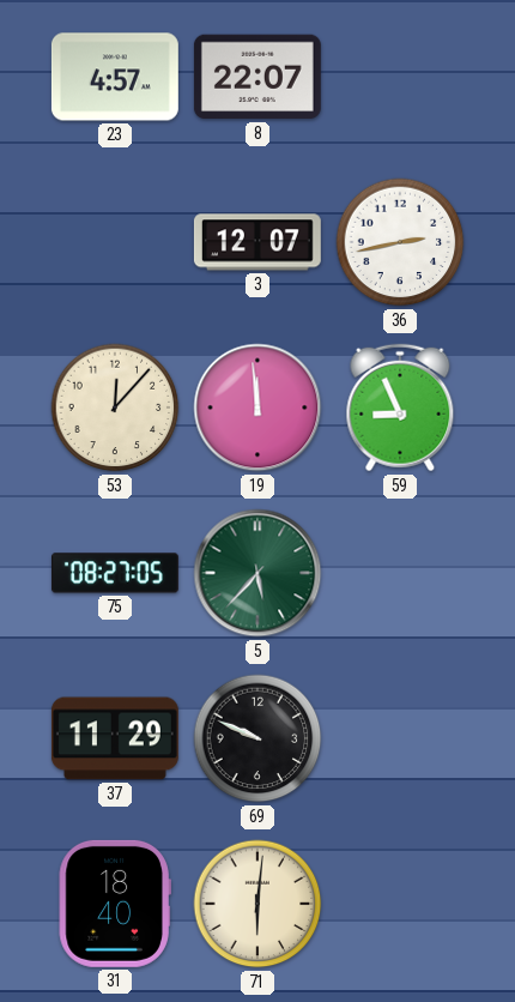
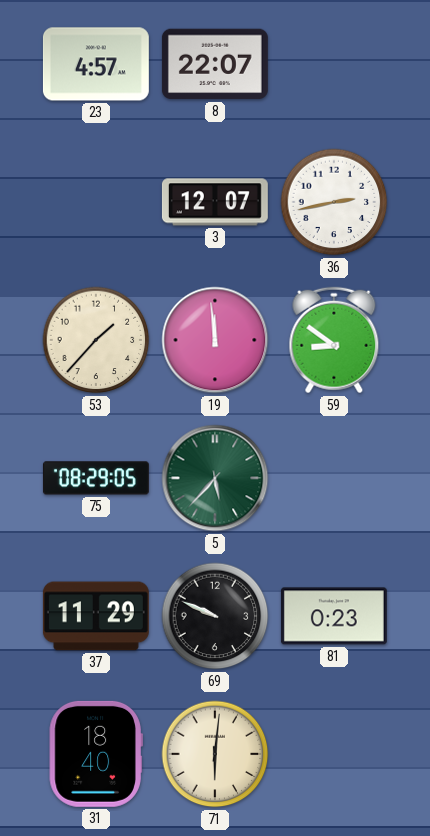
53: 12:07 -> 1:37
59: 8:56 -> 8:51
75: 08:27 -> 08:29
81: none -> 0:23
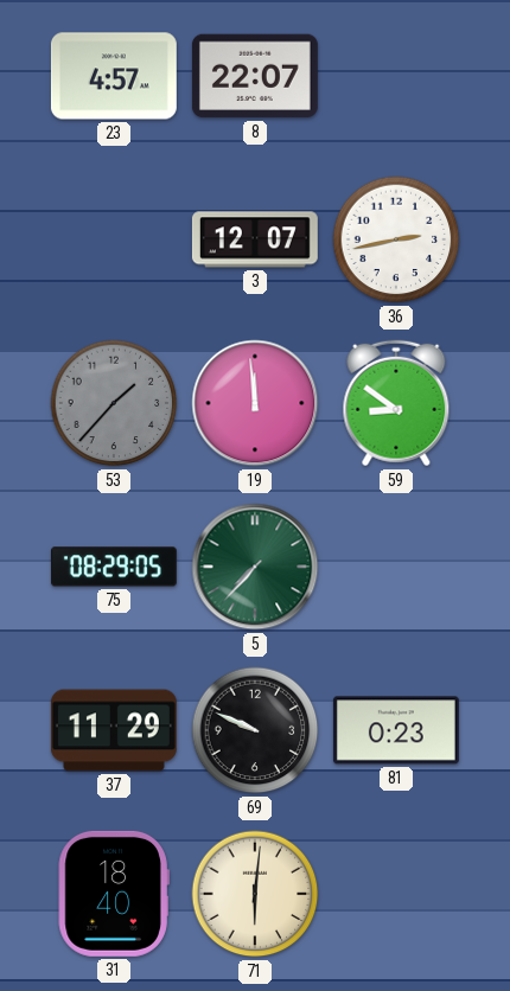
53 dial: cream -> grey
5: 5:37 -> 7:37
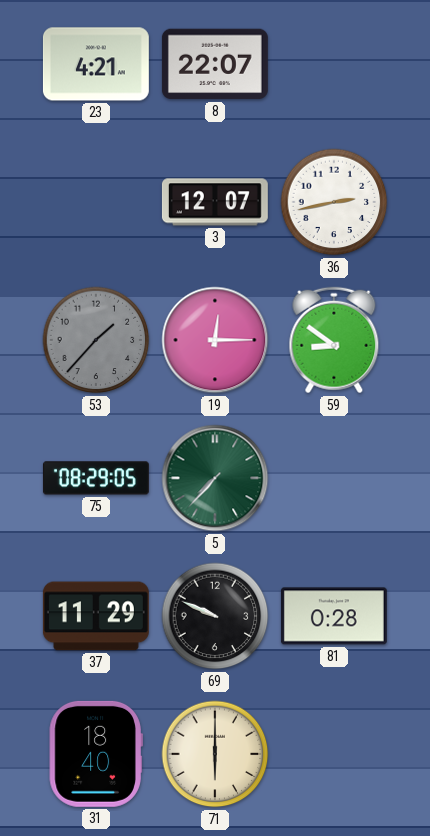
23: 4:57 -> 4:21
19: 11:59 -> 12:15
81: 0:23 -> 0:28
71: 6:01 -> 6:00
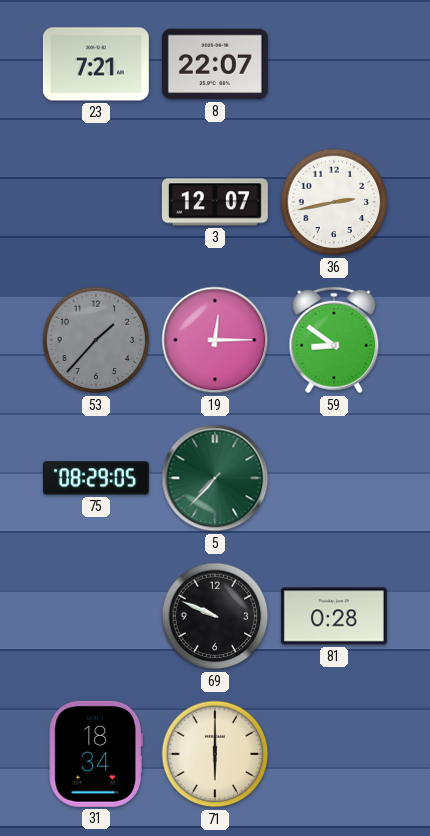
23: 4:21 -> 7:21
37: 11:29 -> none
31: 18:40 -> 18:34
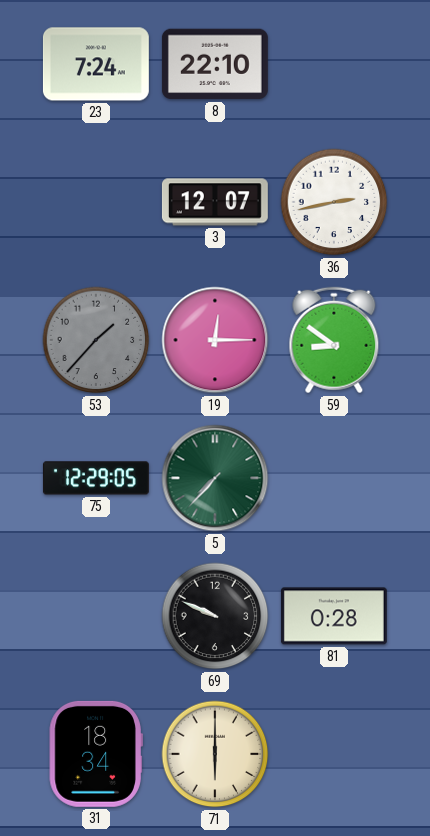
23: 7:21 -> 7:24
8: 22:07 -> 22:10
75: 08:29 -> 12:29
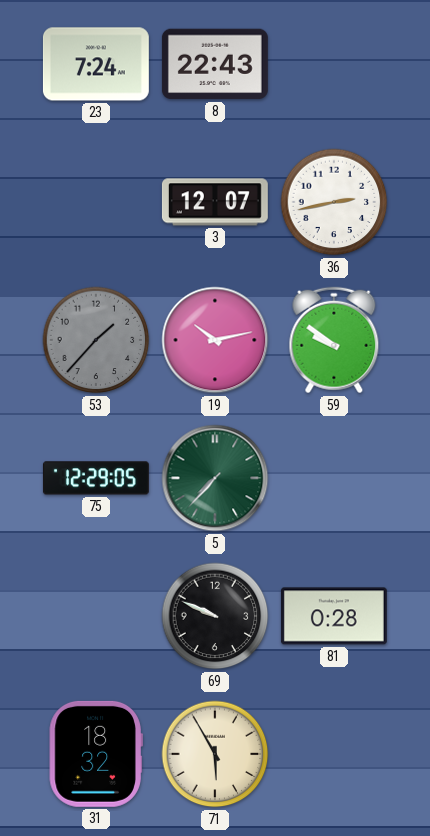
8: 22:10 -> 22:43
19: 12:15 -> 10:13
59: 8:51 -> 9:51
31: 18:34 -> 18:32
71: 6:00 -> 5:55
